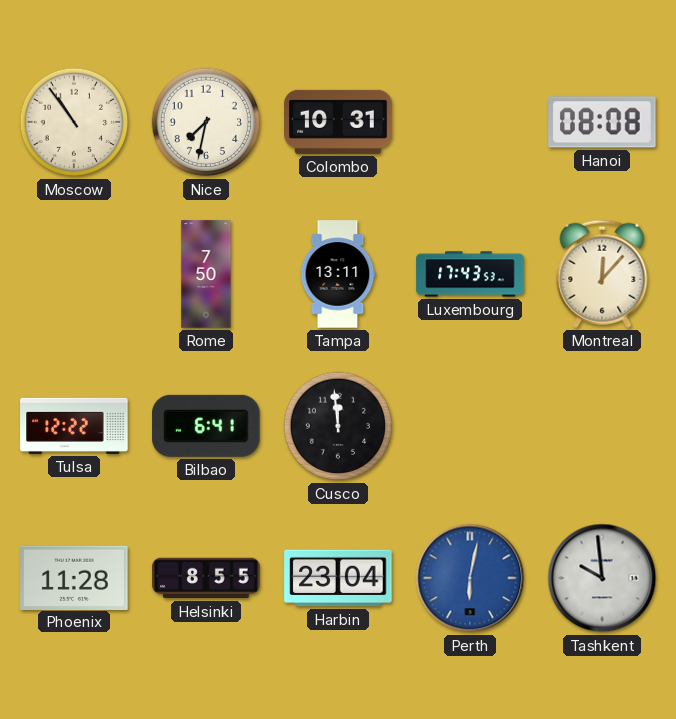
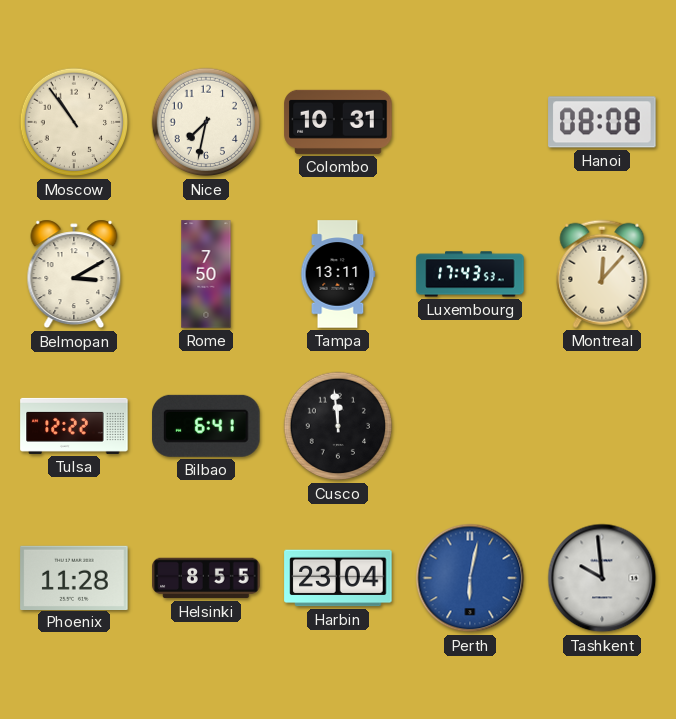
Belmopan: none -> 3:10
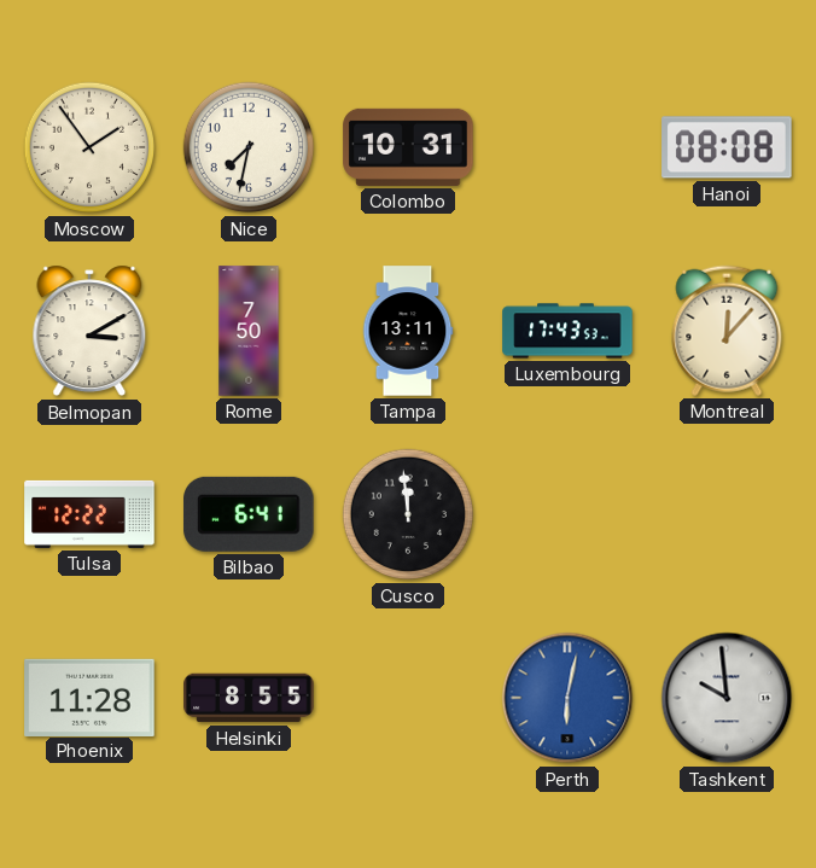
Moscow: 10:54 -> 1:54
Harbin: 23:04 -> none
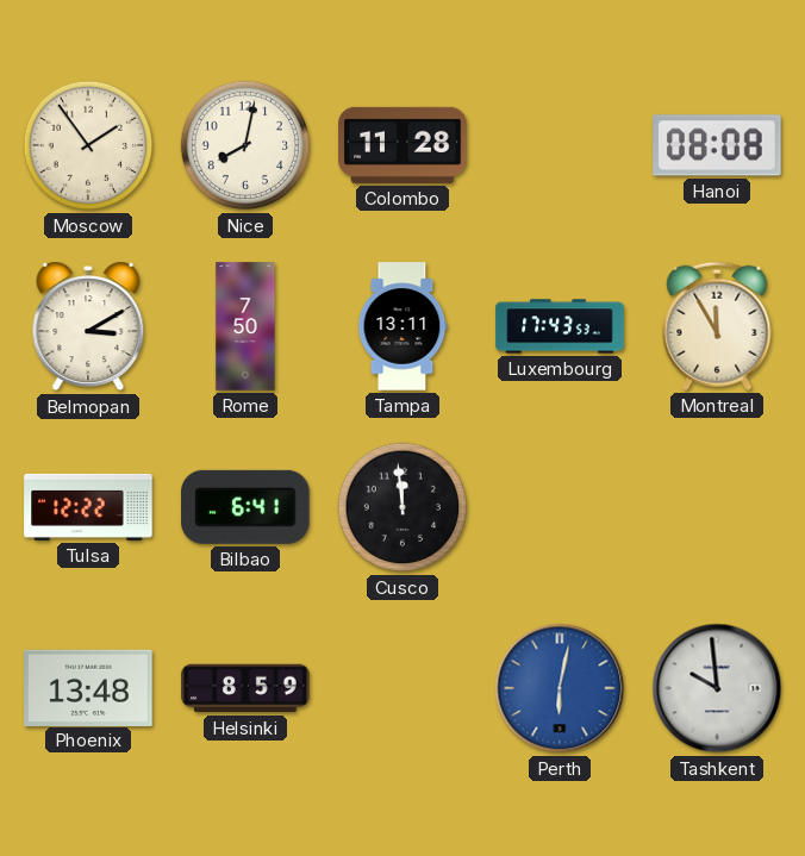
Nice: 7:32 -> 8:02
Colombo: 10:31 -> 11:28
Montreal: 12:07 -> 11:55
Phoenix: 11:28 -> 13:48
Helsinki: 8:55 -> 8:59
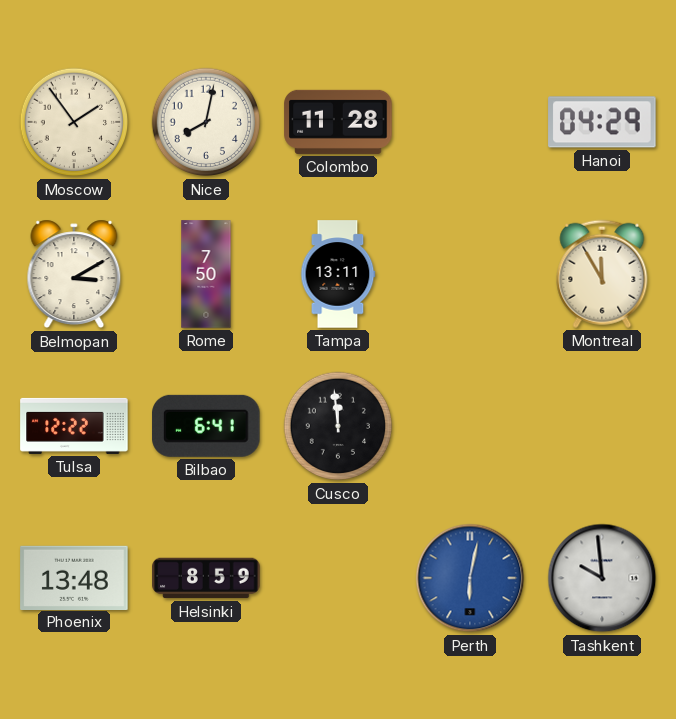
Hanoi: 08:08 -> 04:29
Luxembourg: 17:43 -> none
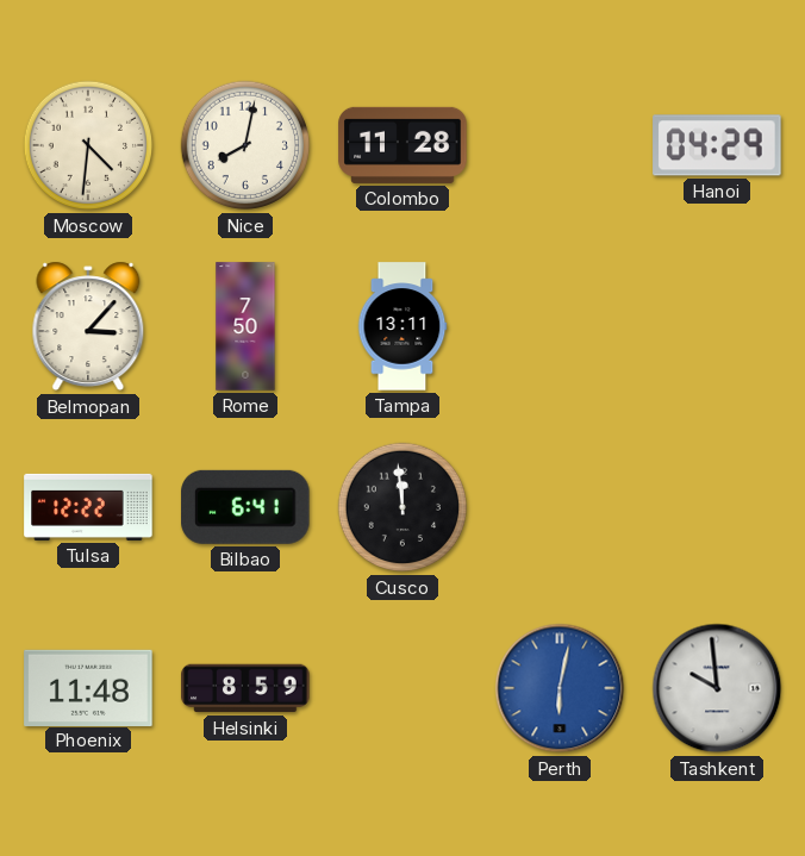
Moscow: 1:54 -> 4:31
Belmopan: 3:10 -> 3:07
Montreal: 11:55 -> none
Phoenix: 13:48 -> 11:48
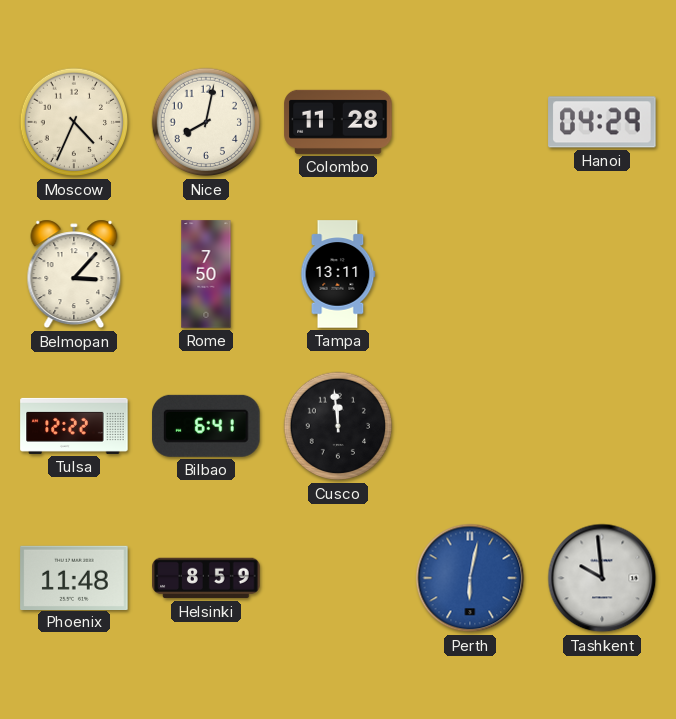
Moscow: 4:31 -> 4:34
